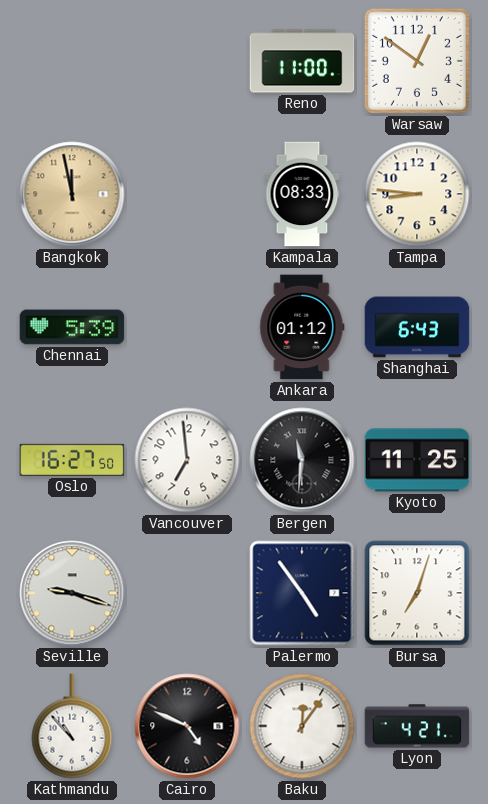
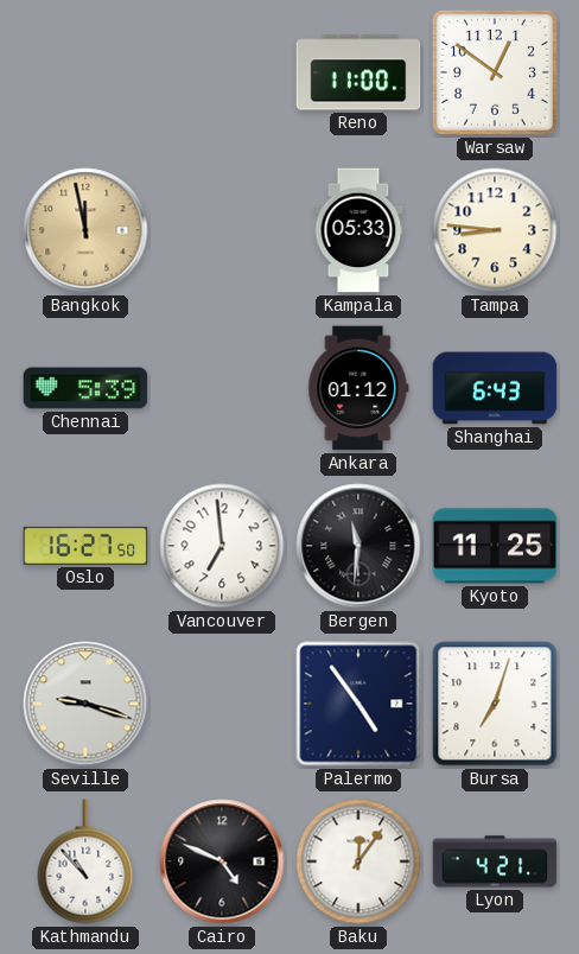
Kampala: 08:33 -> 05:33
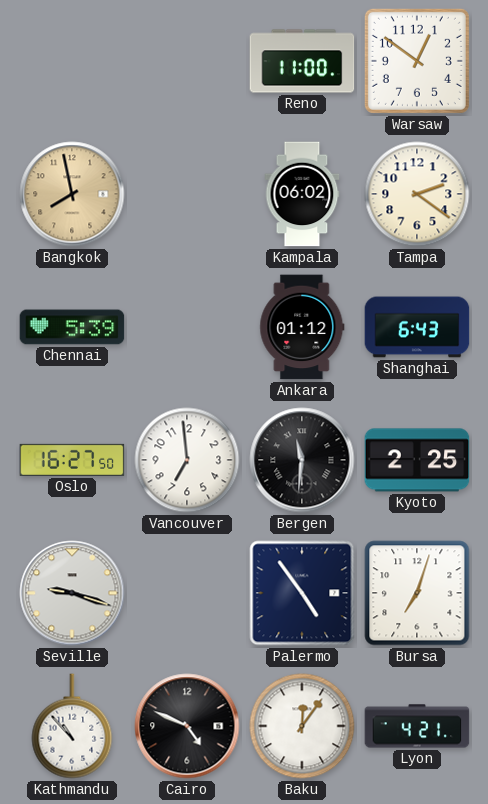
Bangkok: 11:58 -> 7:58
Kampala: 05:33 -> 06:02
Tampa: 8:46 -> 2:21
Kyoto: 11:25 -> 2:25
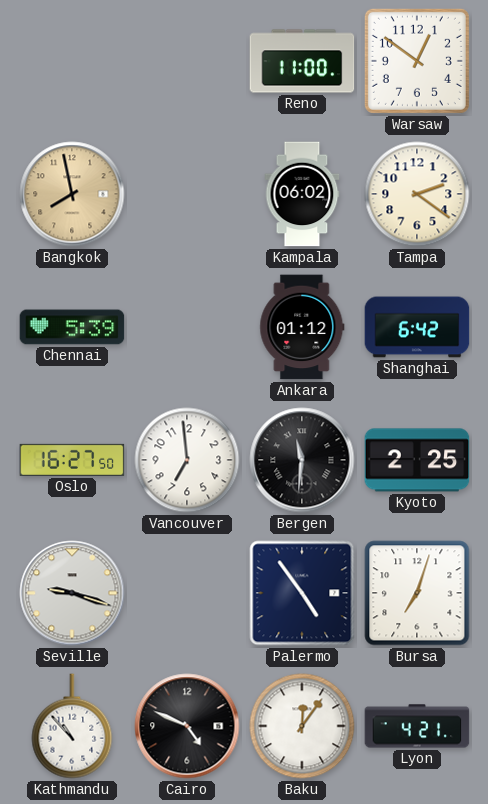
Shanghai: 6:43 -> 6:42
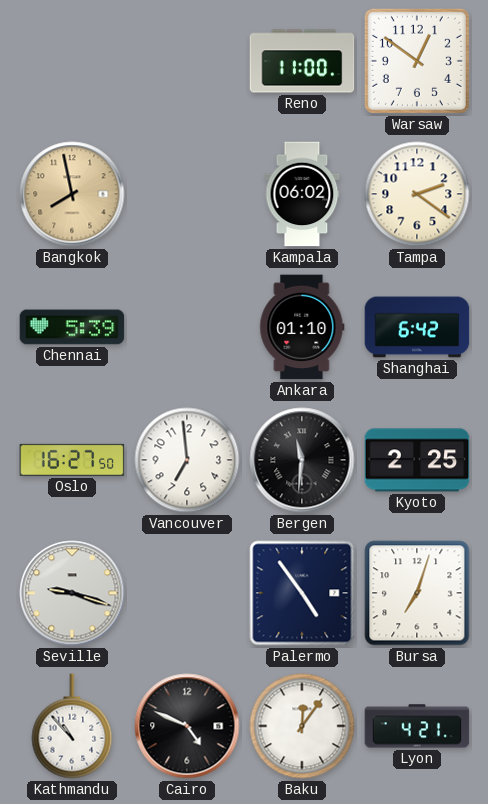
Ankara: 01:12 -> 01:10
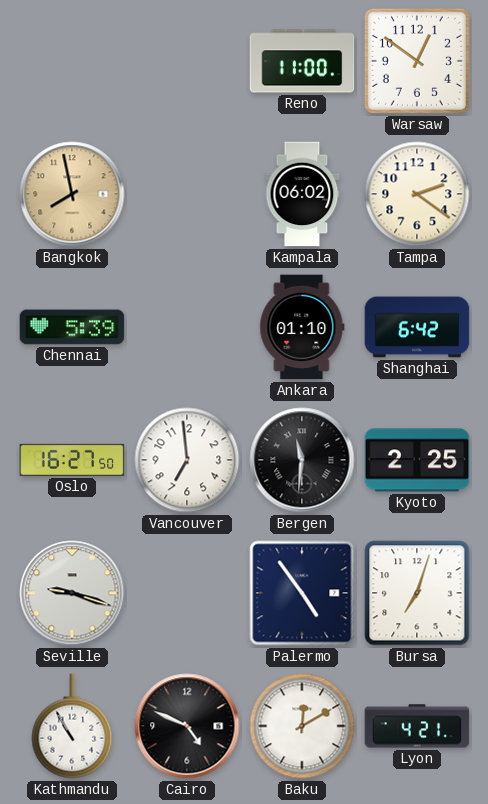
Kathmandu: 10:53 -> 10:55
Baku: 12:06 -> 12:10
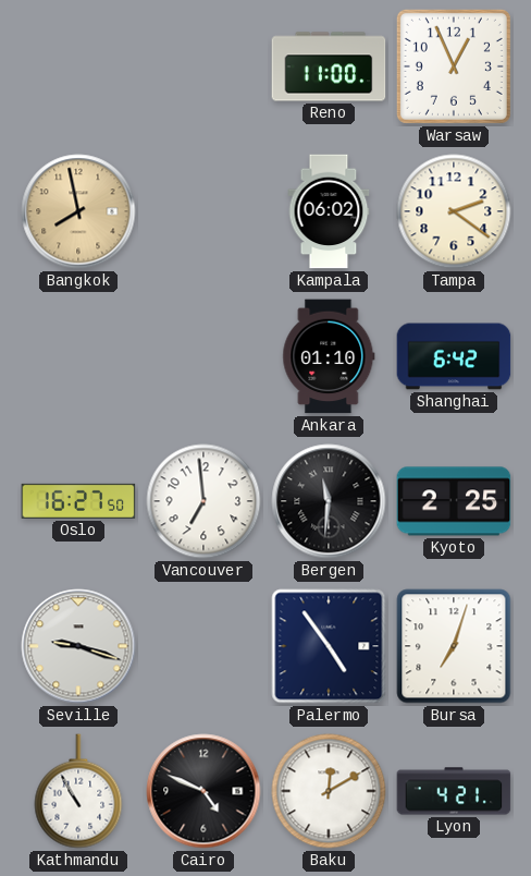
Warsaw: 12:51 -> 12:56
Chennai: 5:39 -> none
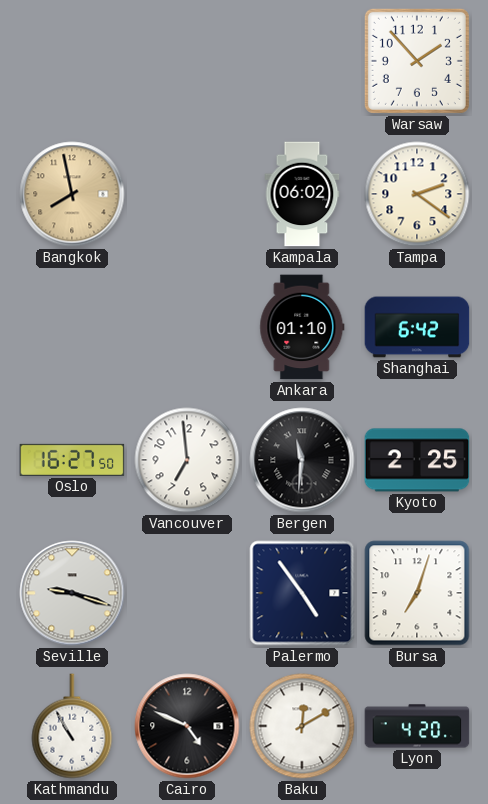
Reno: 11:00 -> none
Warsaw: 12:56 -> 1:53
Lyon: 4:21 -> 4:20
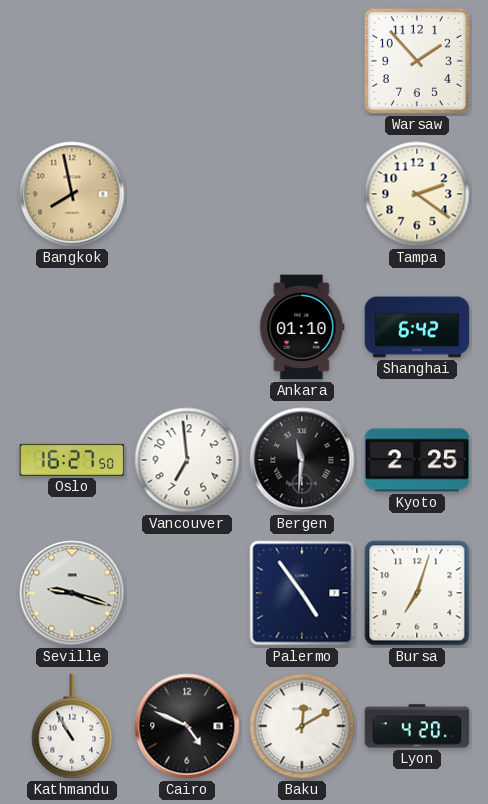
Kampala: 06:02 -> none
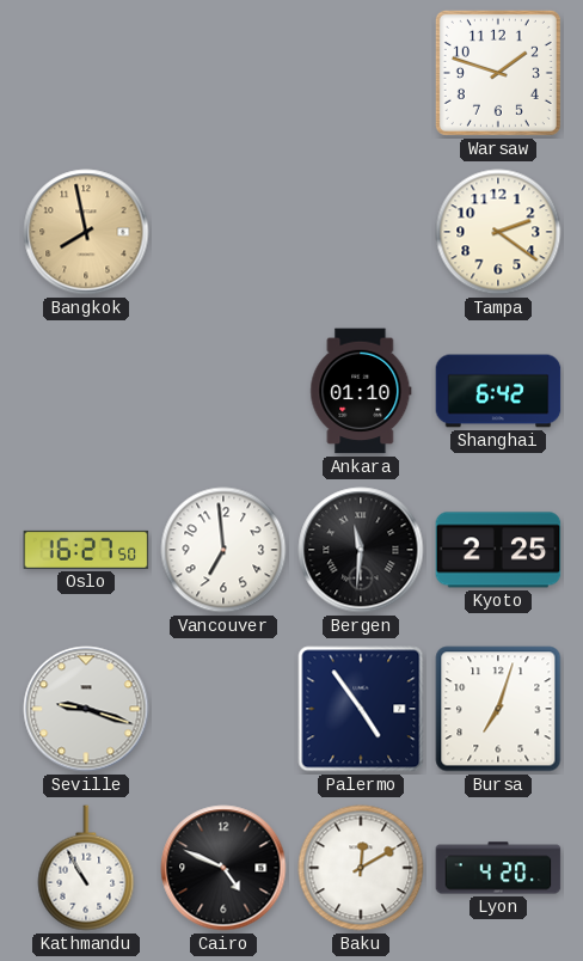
Warsaw: 1:53 -> 1:48
